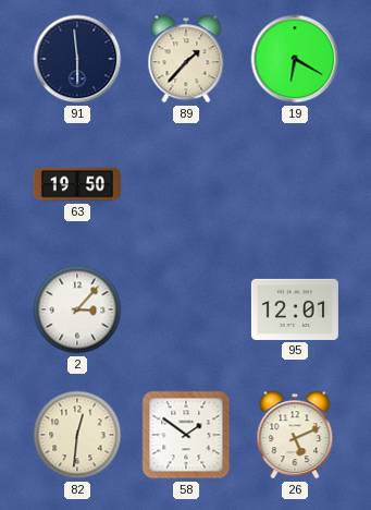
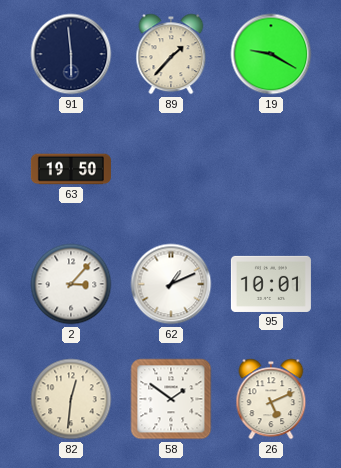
19: 6:20 -> 9:20
62: none -> 1:11
95: 12:01 -> 10:01
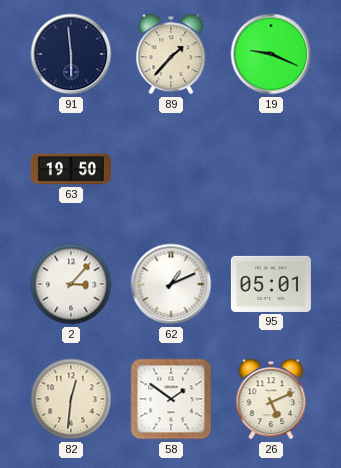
19: 9:20 -> 9:19
95: 10:01 -> 05:01
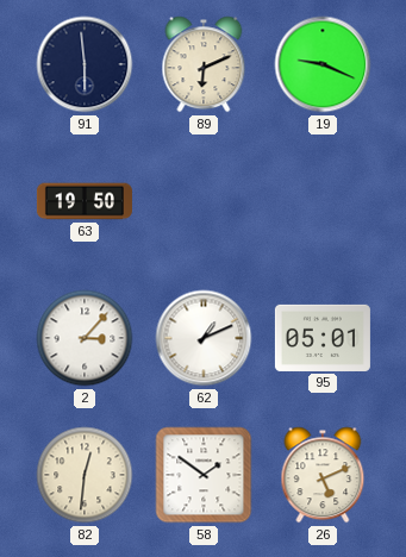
89: 1:37 -> 6:11
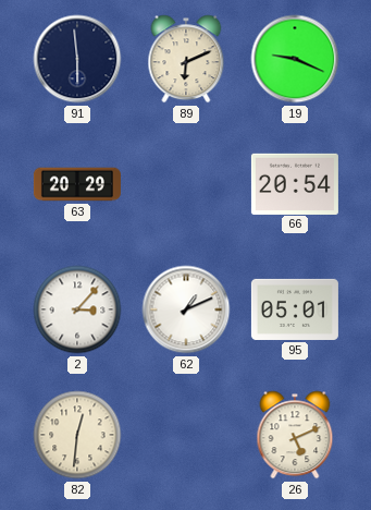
63: 19:50 -> 20:29
66: none -> 20:54
58: 1:51 -> none
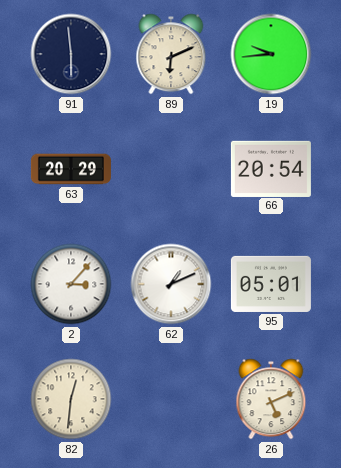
19: 9:19 -> 9:44
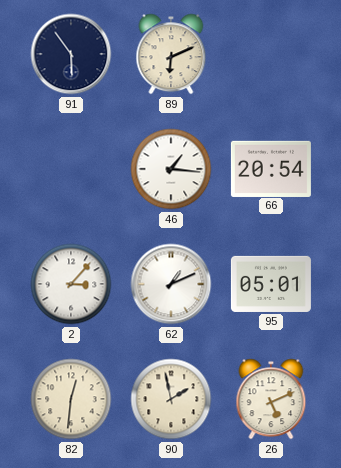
91: 5:59 -> 5:54
19: 9:44 -> none
63: 20:29 -> none
46: none -> 1:16
90: none -> 1:58
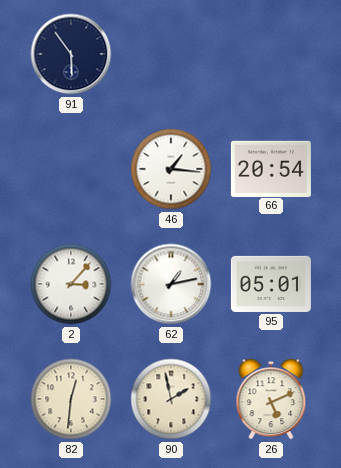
89: 6:11 -> none
62: 1:11 -> 1:13
